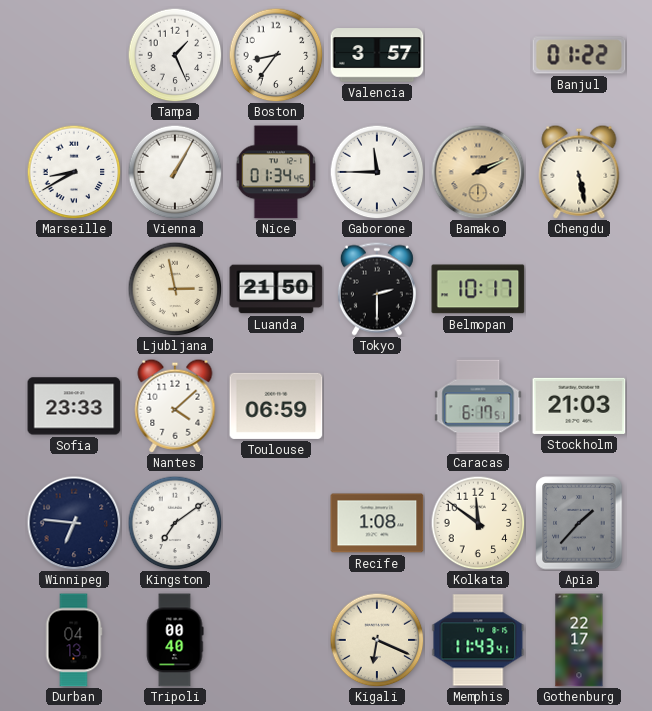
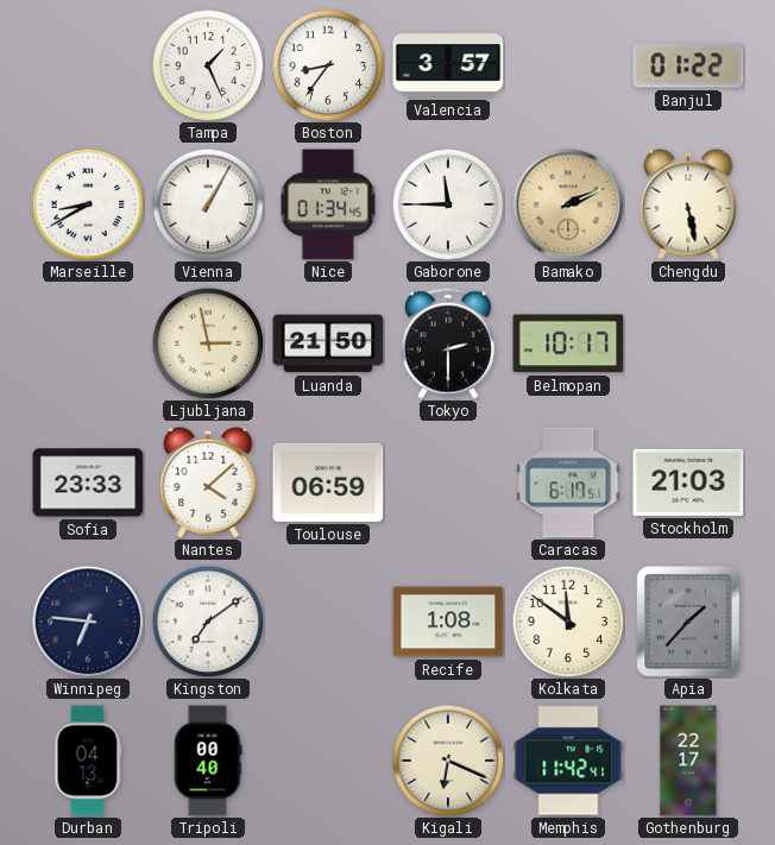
Memphis: 11:43 -> 11:42
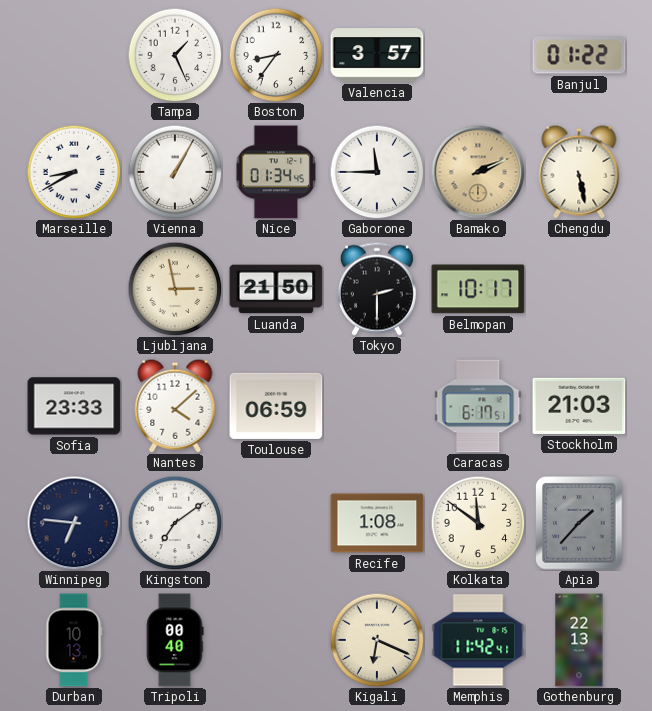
Durban: 04:13 -> 10:13
Gothenburg: 22:17 -> 22:13
